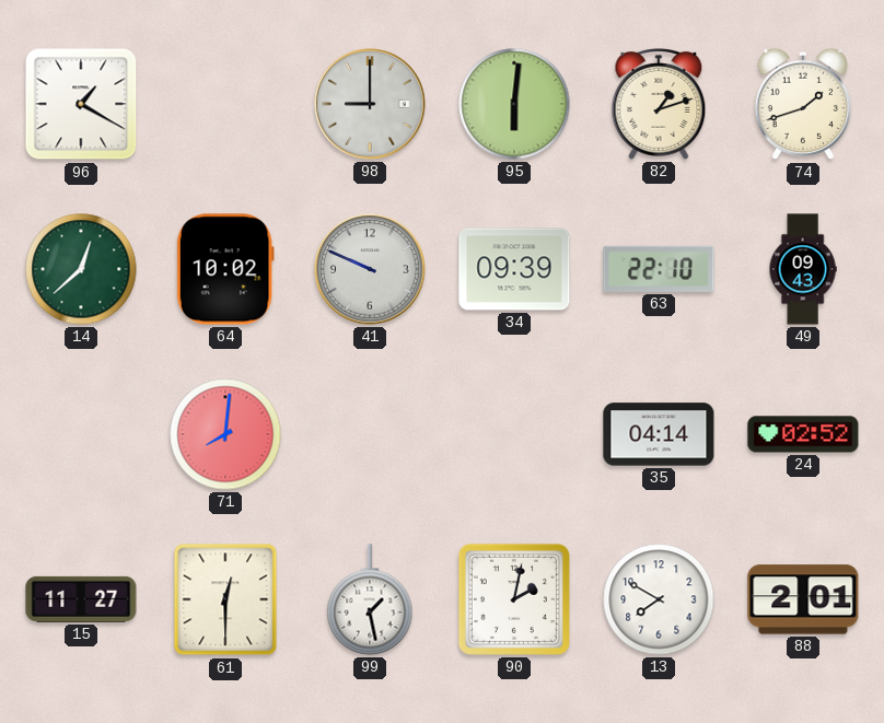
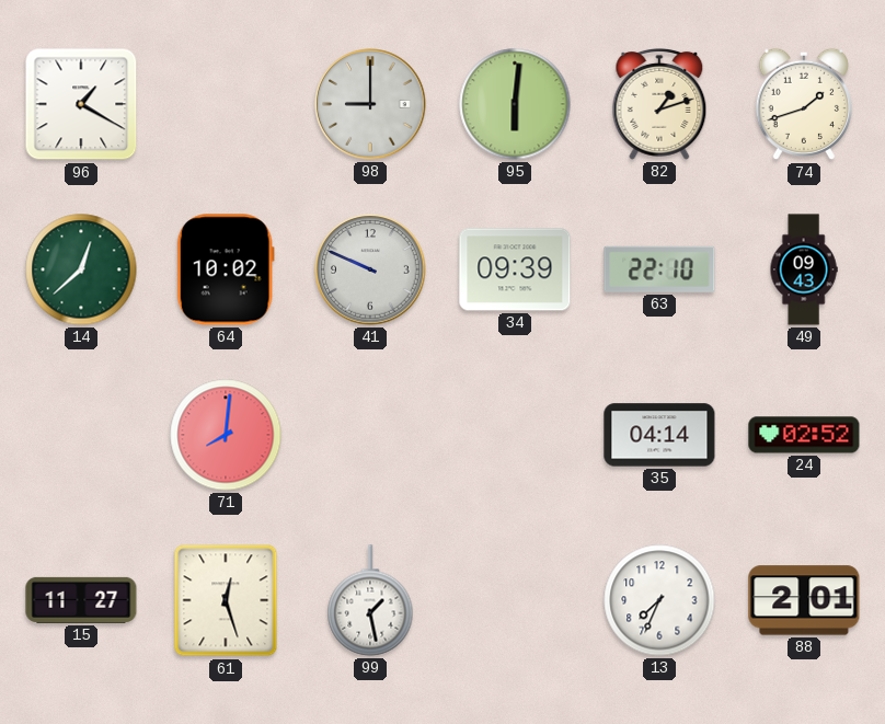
61: 12:30 -> 12:27
90: 2:02 -> none
13: 7:50 -> 7:34
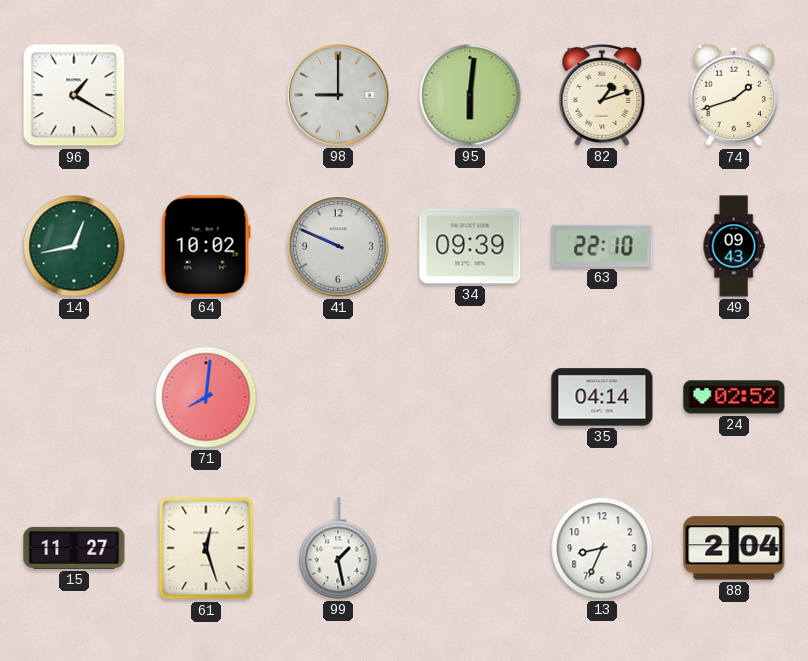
14: 12:38 -> 12:43
13: 7:34 -> 8:34
88: 2:01 -> 2:04
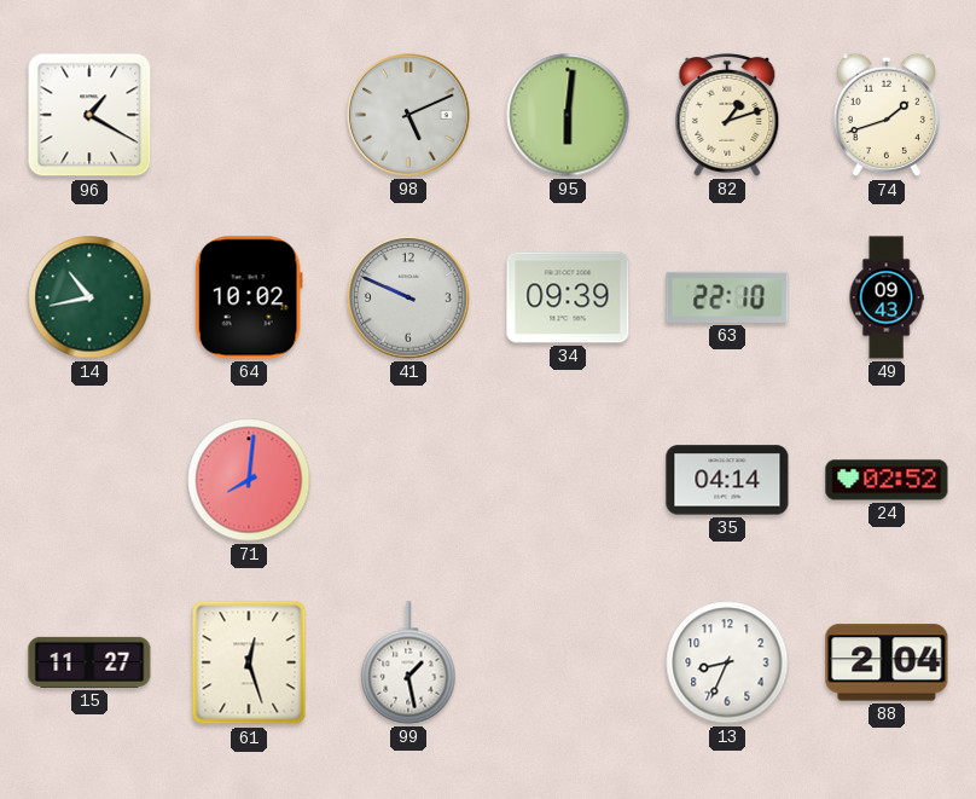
98: 9:00 -> 5:11
14: 12:43 -> 10:43
